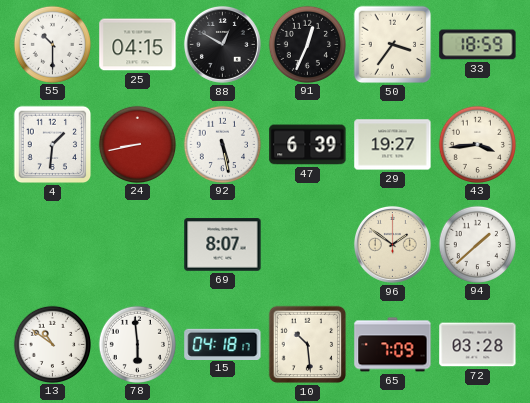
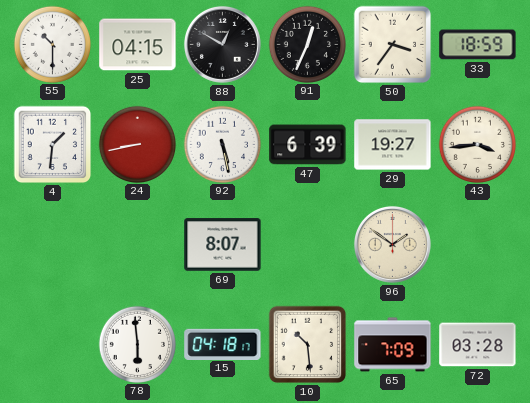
94: 1:38 -> none
13: 10:51 -> none
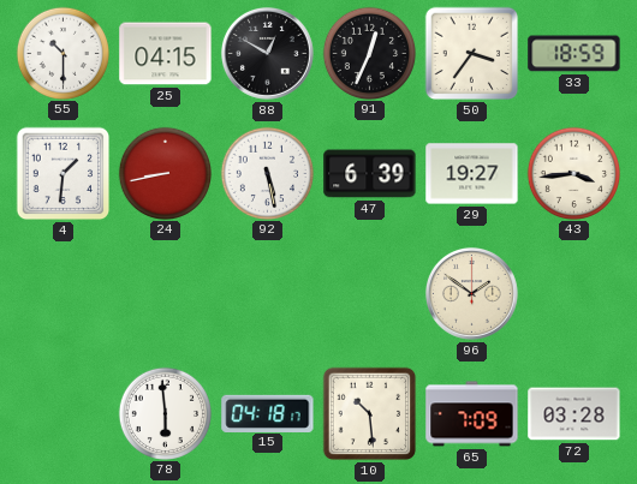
69: 8:07 -> none
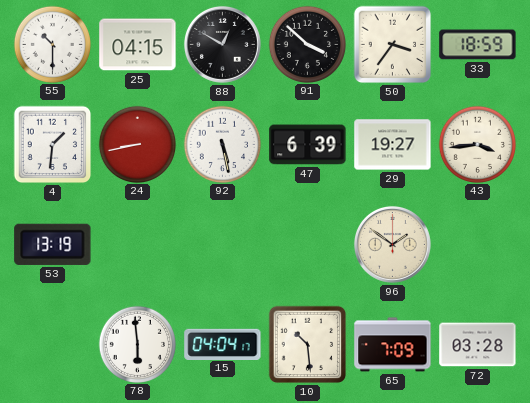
91: 12:34 -> 3:52
53: none -> 13:19
15: 04:18 -> 04:04
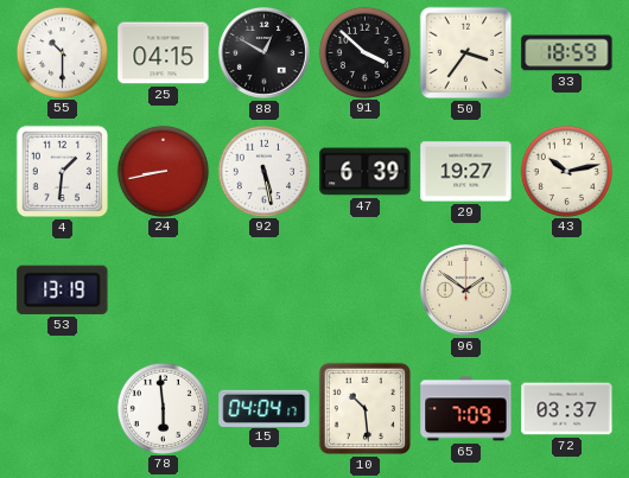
43: 3:44 -> 10:13
72: 03:28 -> 03:37
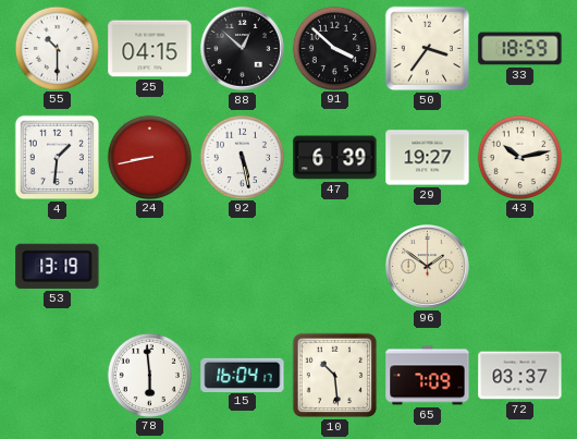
88: 12:50 -> 12:52
15: 04:04 -> 16:04
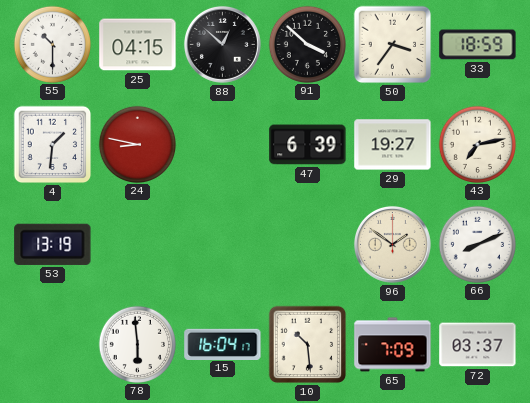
24: 8:43 -> 8:47
92: 5:28 -> none
43: 10:13 -> 7:13
66: none -> 8:11
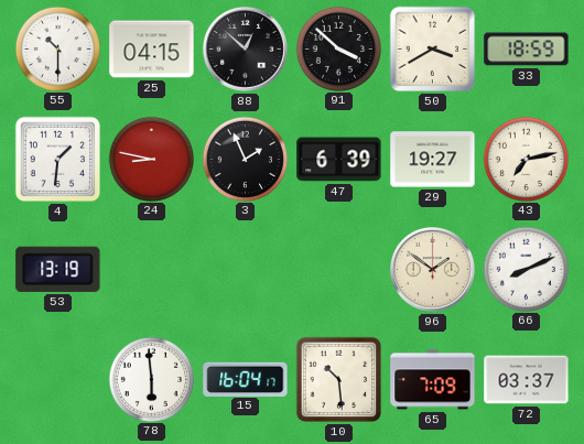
50: 3:36 -> 3:40
3: none -> 1:56
